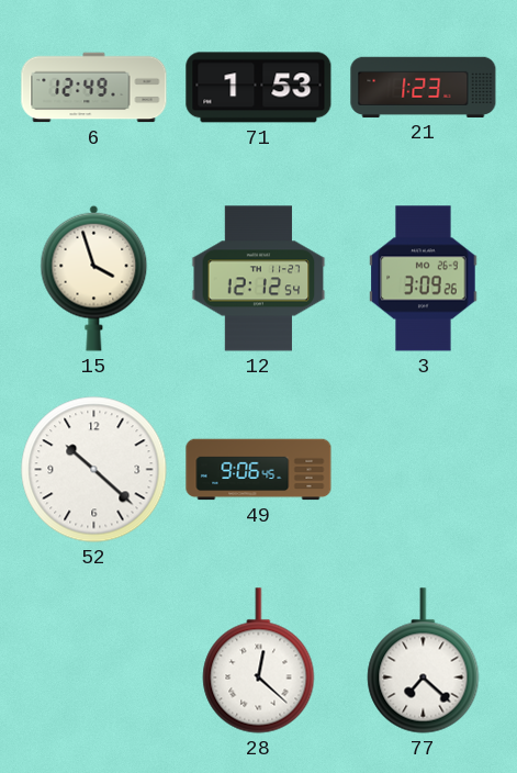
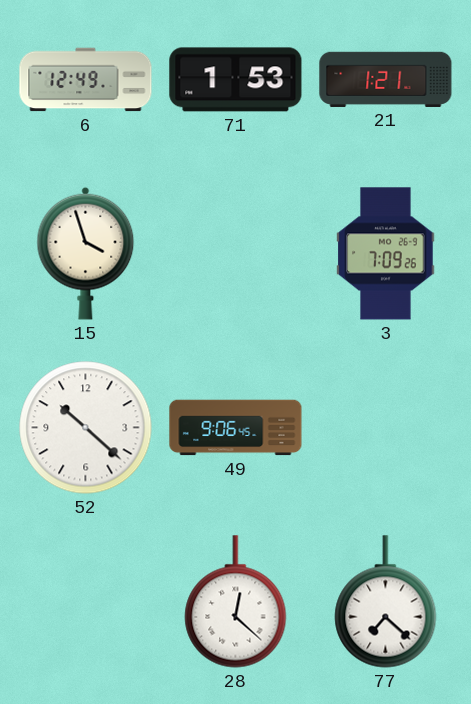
21: 1:23 -> 1:21
12: 12:12 -> none
3: 3:09 -> 7:09
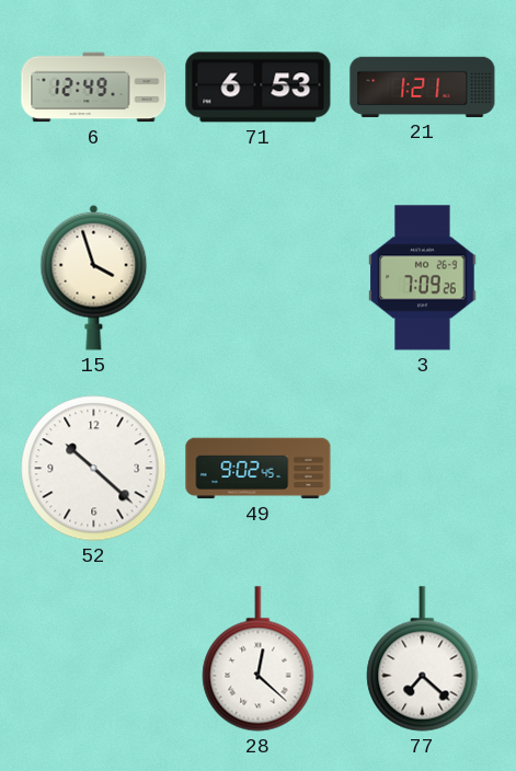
71: 1:53 -> 6:53
49: 9:06 -> 9:02
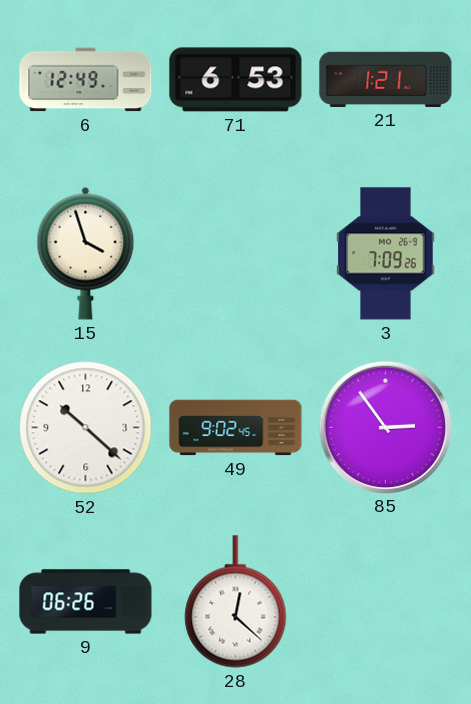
85: none -> 2:54
9: none -> 06:26
77: 7:22 -> none
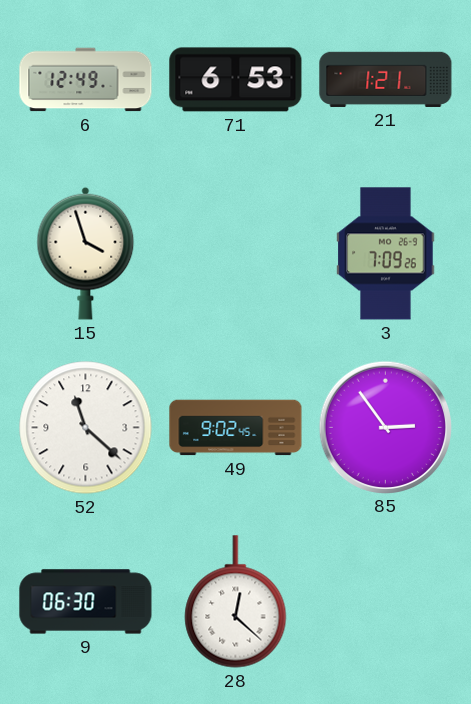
52: 10:22 -> 11:22
9: 06:26 -> 06:30
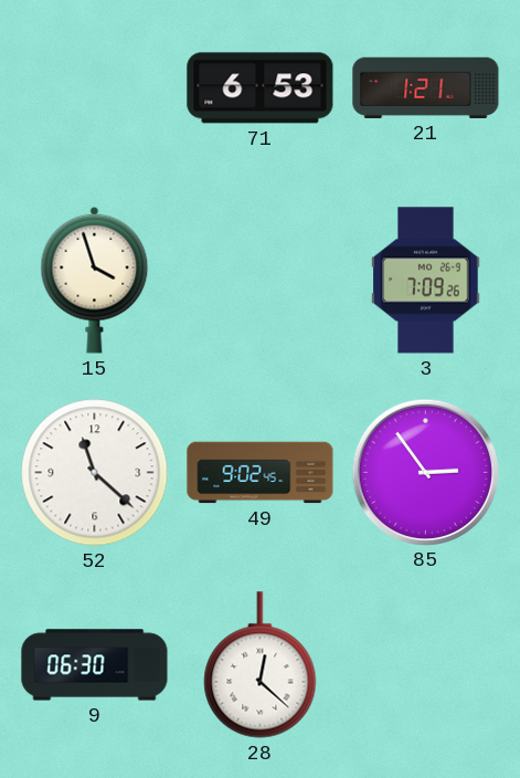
6: 12:49 -> none
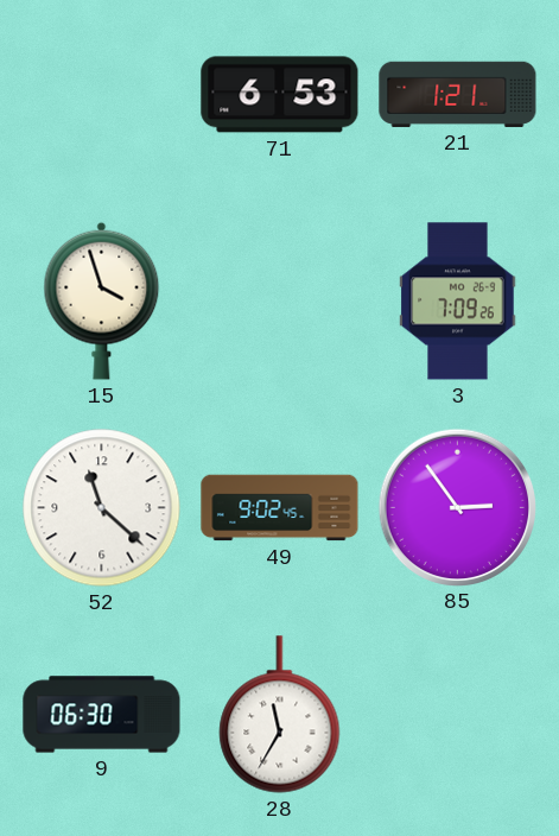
28: 12:22 -> 11:35
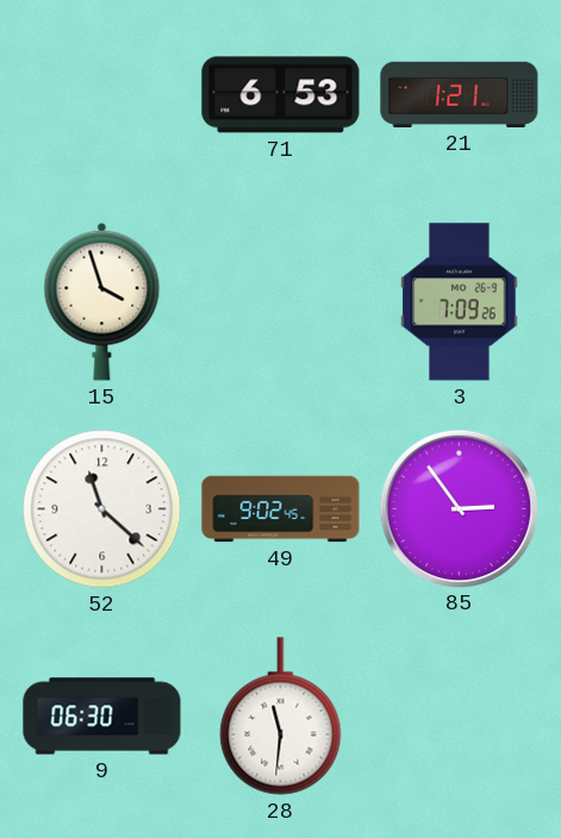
28: 11:35 -> 11:31
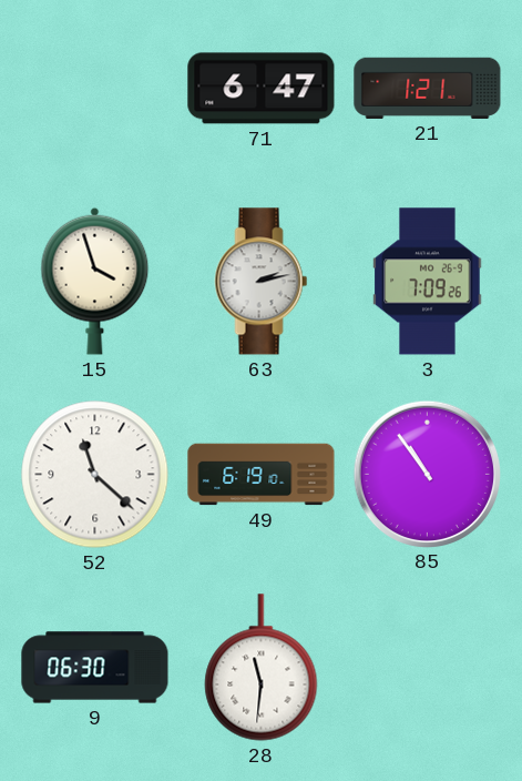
71: 6:53 -> 6:47
63: none -> 2:13
49: 9:02 -> 6:19
85: 2:54 -> 10:54
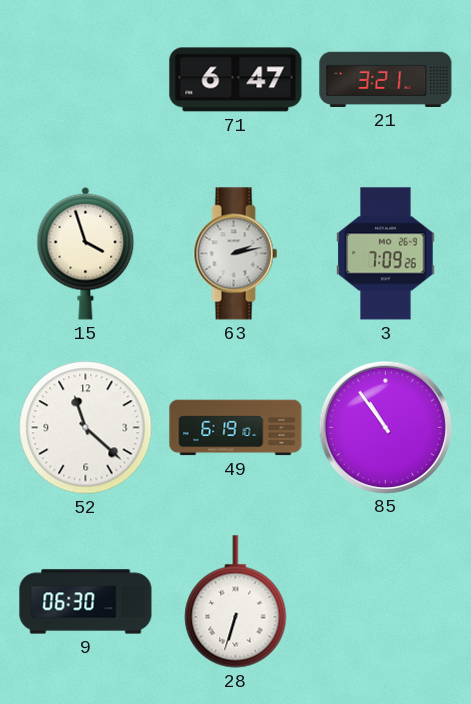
21: 1:21 -> 3:21
28: 11:31 -> 6:33
